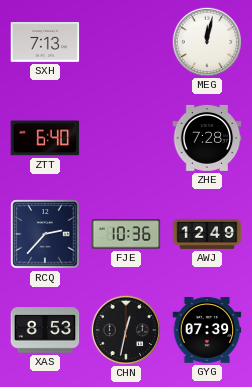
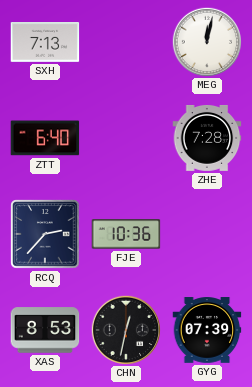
AWJ: 12:49 -> none
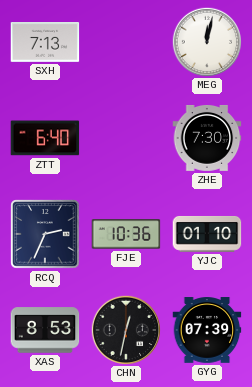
ZHE: 7:28 -> 7:30
RCQ: 2:37 -> 2:34
YJC: none -> 01:10
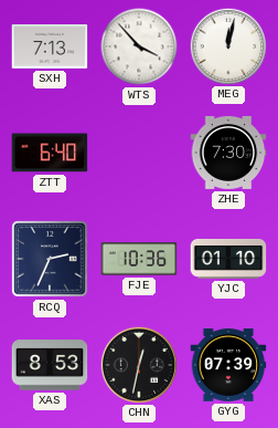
WTS: none -> 3:53
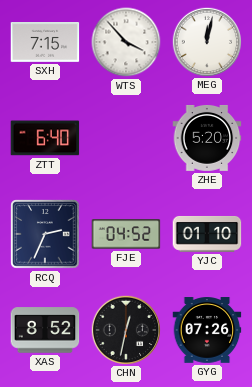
SXH: 7:13 -> 7:15
ZHE: 7:30 -> 5:20
FJE: 10:36 -> 04:52
XAS: 8:53 -> 8:52
GYG: 07:39 -> 07:26
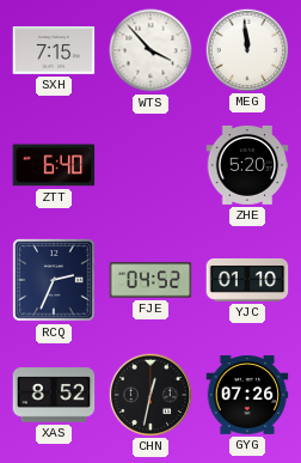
MEG: 12:02 -> 11:59
